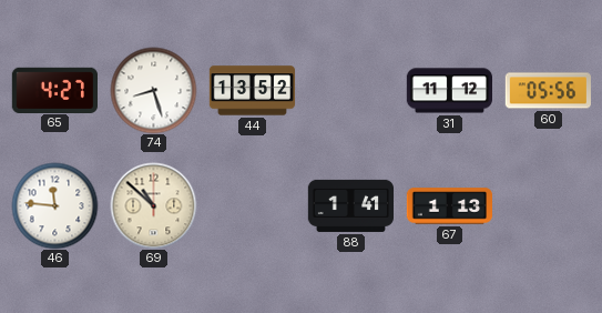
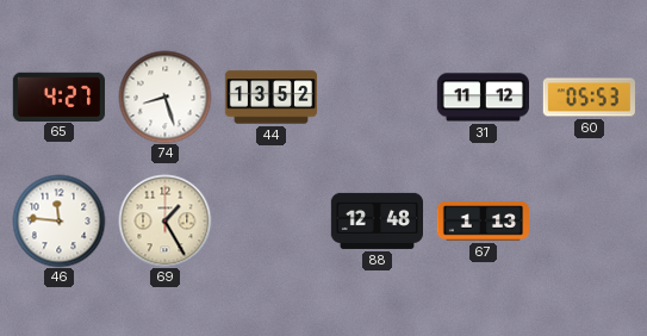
60: 05:56 -> 05:53
69: 10:52 -> 1:25
88: 1:41 -> 12:48
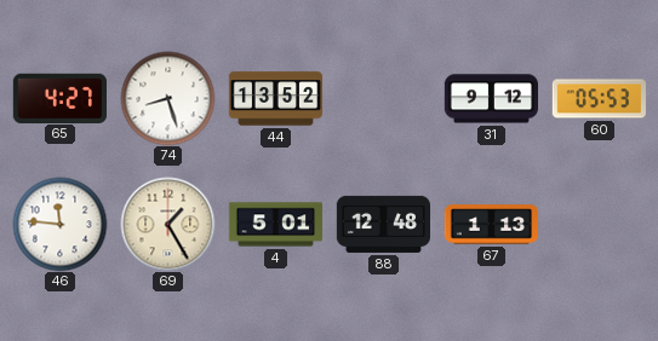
31: 11:12 -> 9:12
4: none -> 5:01
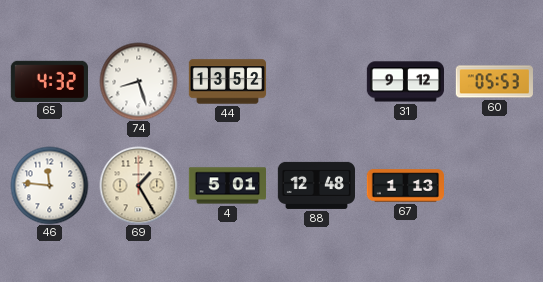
65: 4:27 -> 4:32
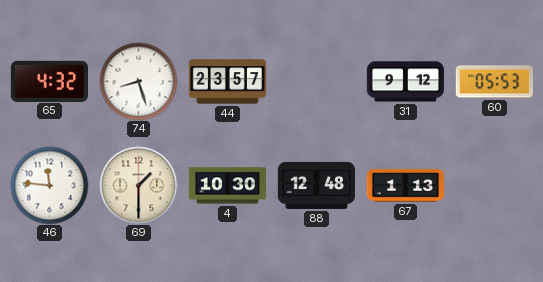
44: 13:52 -> 23:57
69: 1:25 -> 1:30
4: 5:01 -> 10:30
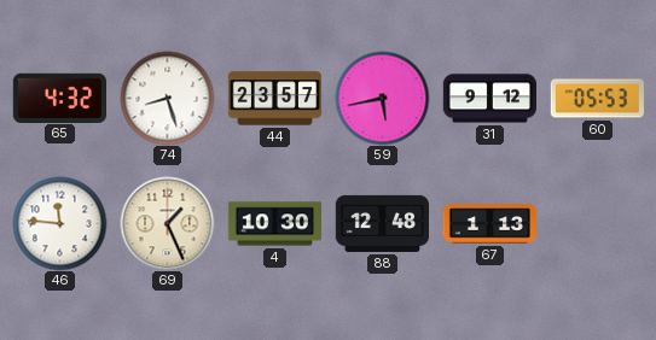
59: none -> 5:43
69: 1:30 -> 1:26
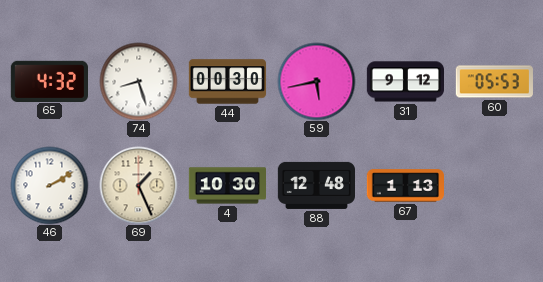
44: 23:57 -> 00:30
46: 11:46 -> 2:10
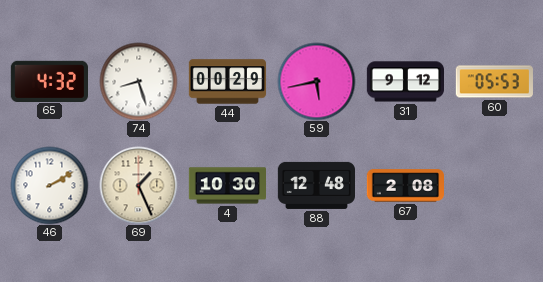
44: 00:30 -> 00:29
67: 1:13 -> 2:08
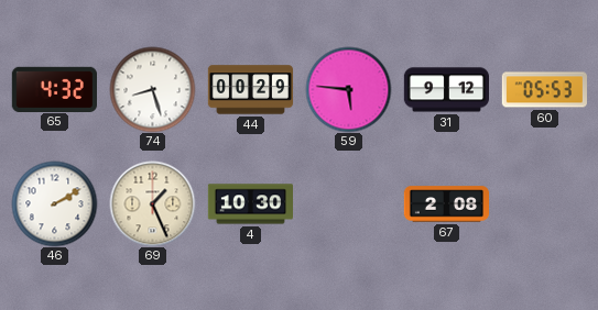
59: 5:43 -> 5:46
88: 12:48 -> none
